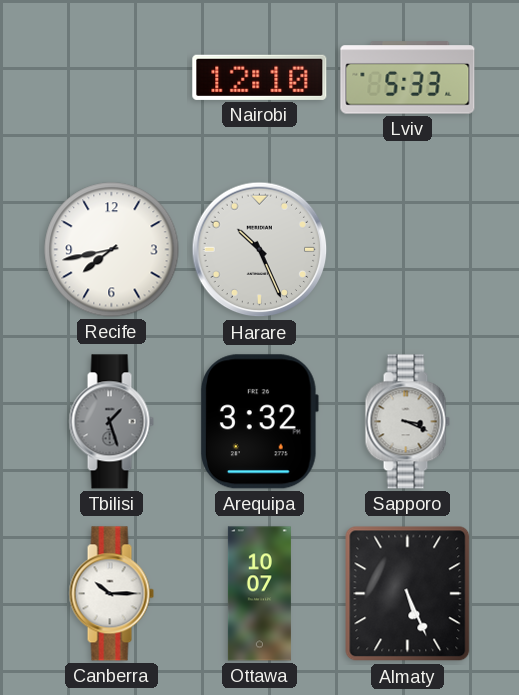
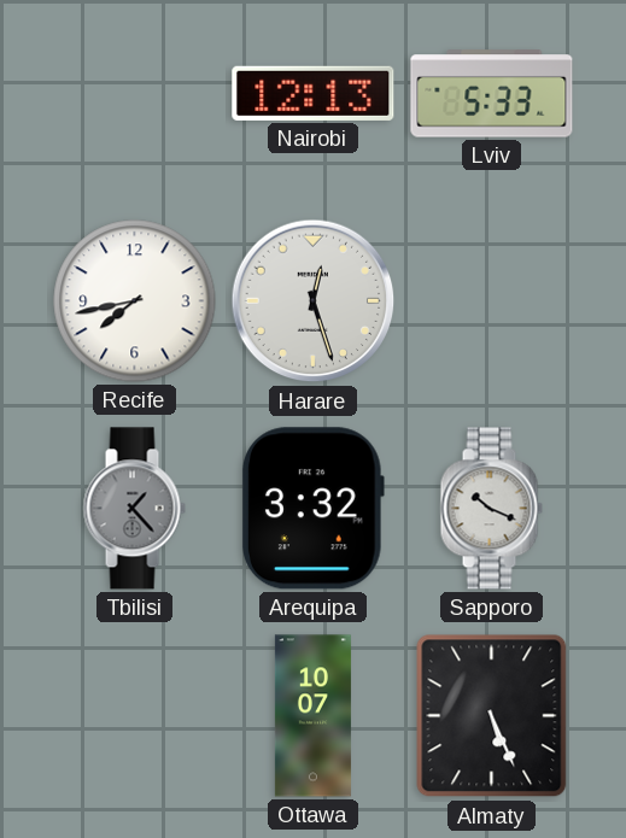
Nairobi: 12:10 -> 12:13
Harare: 10:26 -> 12:27
Tbilisi: 1:27 -> 1:23
Sapporo: 3:19 -> 10:19
Canberra: 10:15 -> none
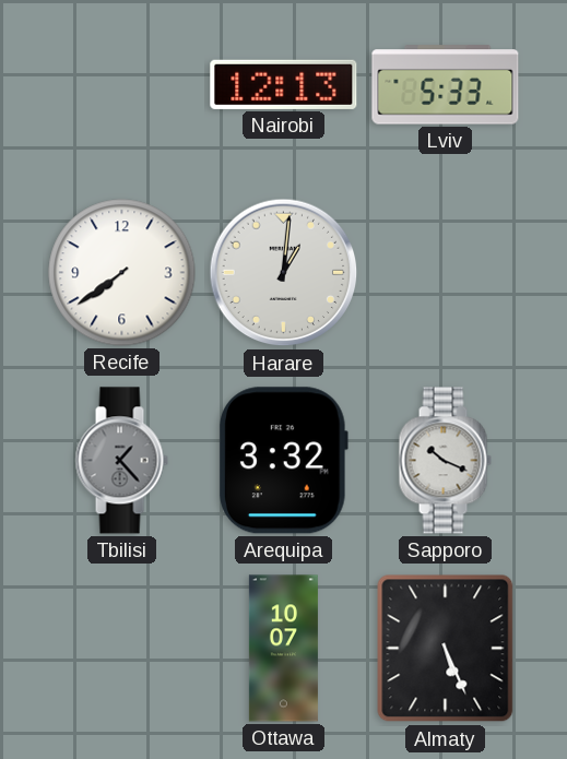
Recife: 7:43 -> 7:39
Harare: 12:27 -> 1:01
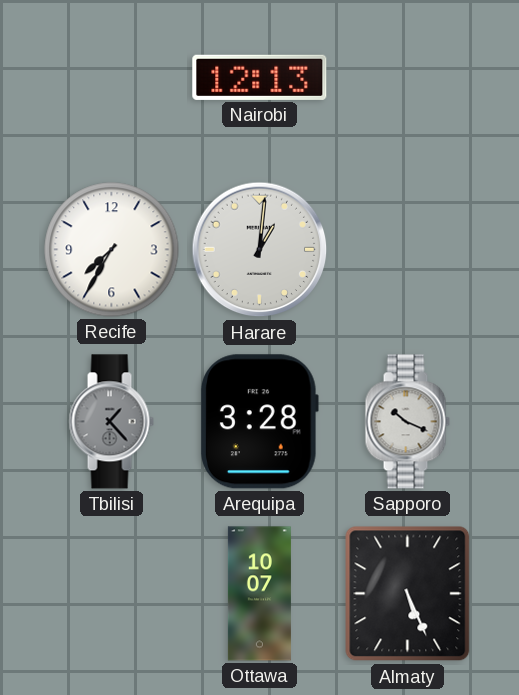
Lviv: 5:33 -> none
Recife: 7:39 -> 7:35
Arequipa: 3:32 -> 3:28
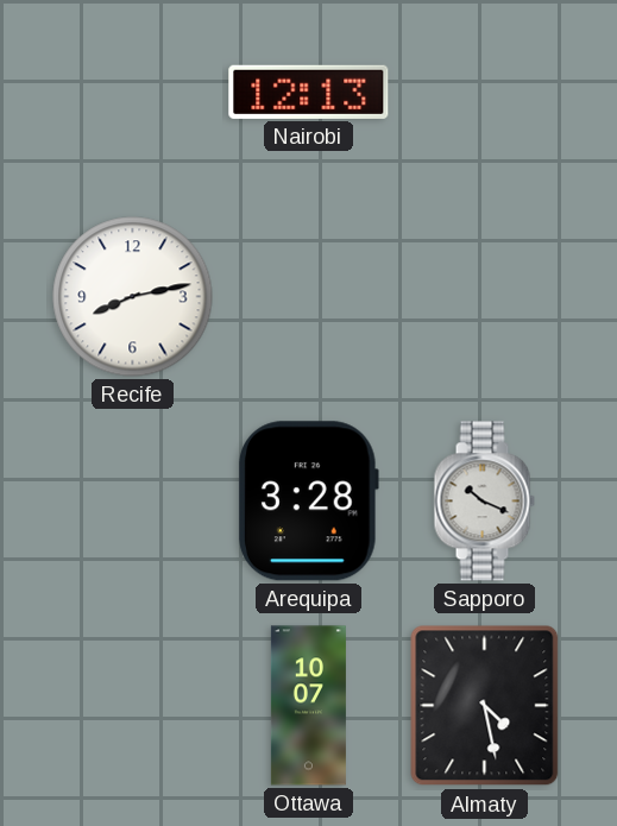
Recife: 7:35 -> 8:13
Harare: 1:01 -> none
Tbilisi: 1:23 -> none
Almaty: 5:26 -> 4:28
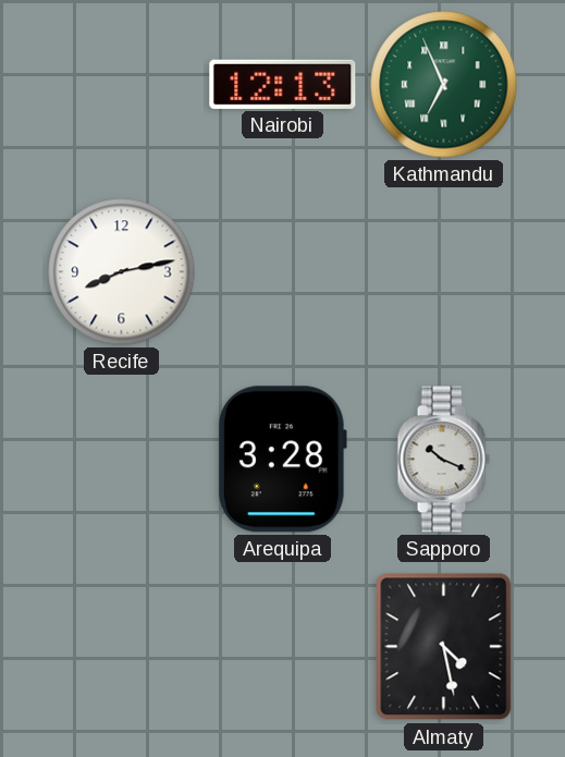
Kathmandu: none -> 6:56
Ottawa: 10:07 -> none
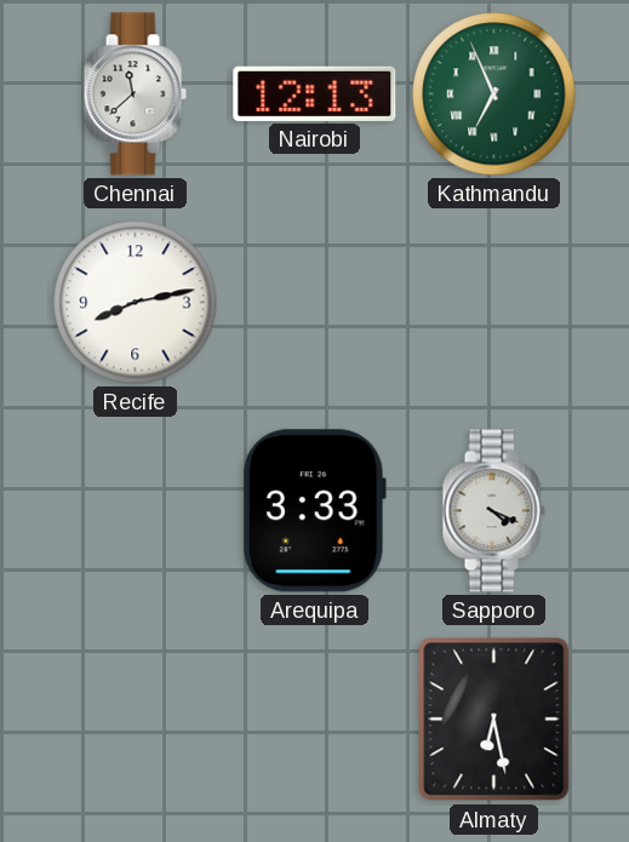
Chennai: none -> 11:38
Arequipa: 3:28 -> 3:33
Sapporo: 10:19 -> 4:19
Almaty: 4:28 -> 6:28
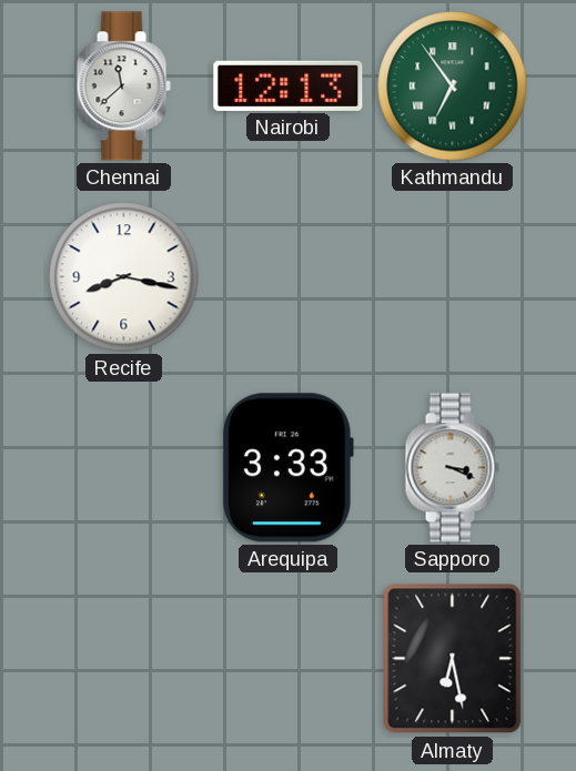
Kathmandu: 6:56 -> 6:54
Recife: 8:13 -> 8:17
Sapporo: 4:19 -> 3:19
